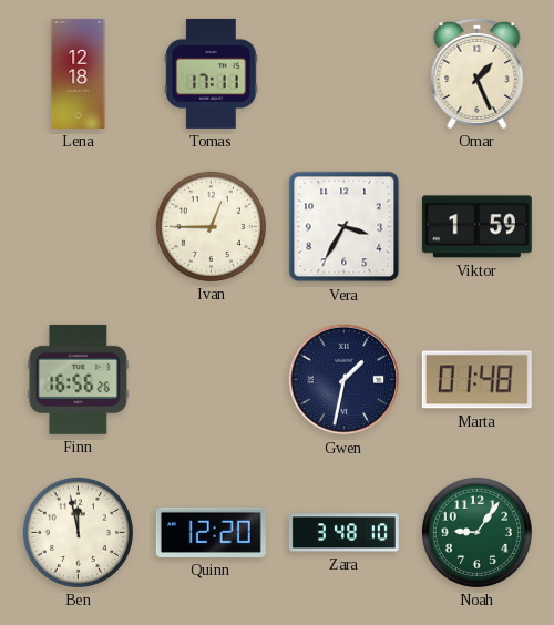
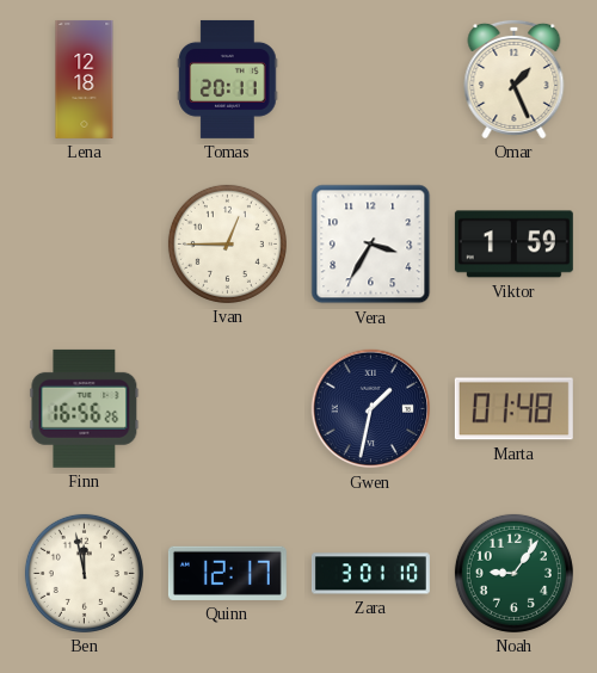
Tomas: 17:11 -> 20:11
Quinn: 12:20 -> 12:17
Zara: 3:48 -> 3:01
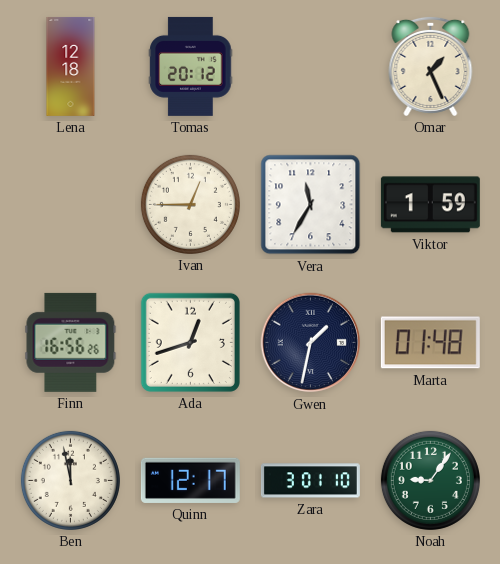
Tomas: 20:11 -> 20:12
Vera: 3:35 -> 11:35
Ada: none -> 12:42
